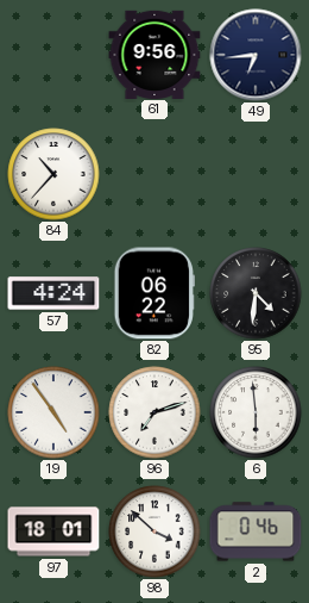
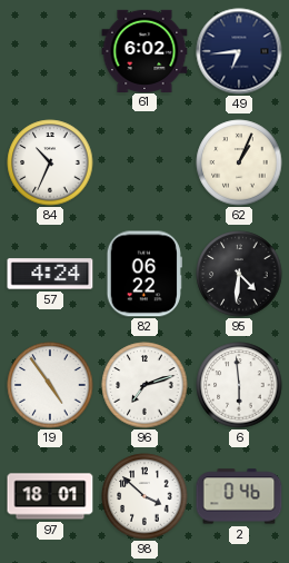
61: 9:56 -> 6:02
84: 10:37 -> 10:34
62: none -> 1:04
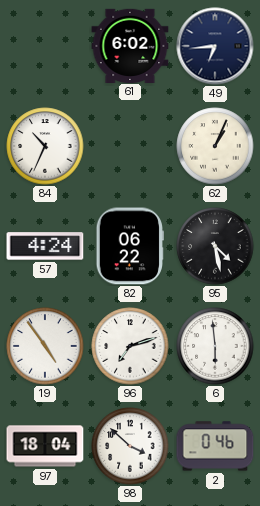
95: 4:31 -> 4:28
97: 18:01 -> 18:04
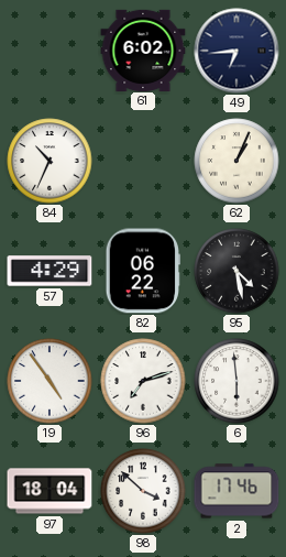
57: 4:24 -> 4:29
2: 0:46 -> 17:46
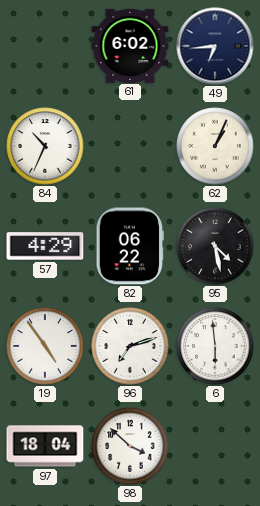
2: 17:46 -> none
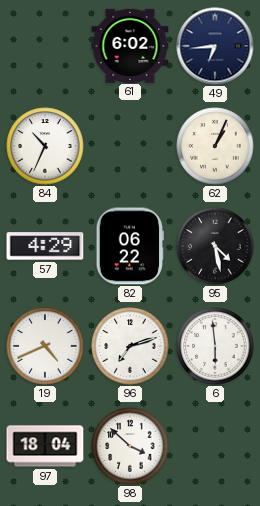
19: 4:54 -> 4:41
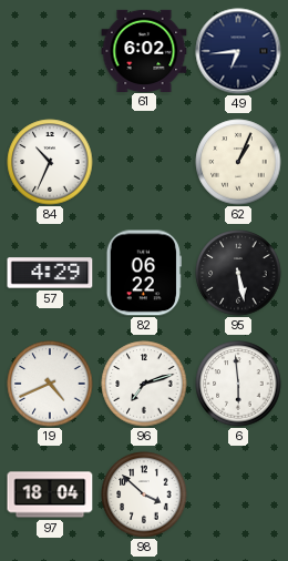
95: 4:28 -> 5:28
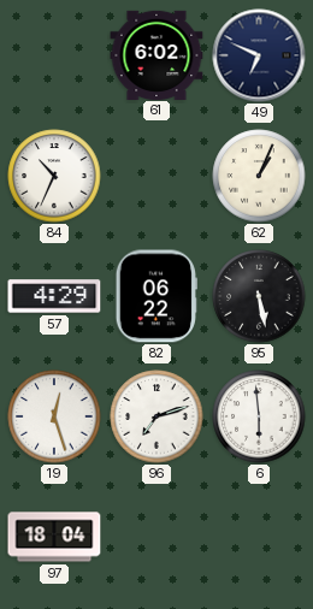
49: 6:44 -> 6:49
19: 4:41 -> 12:27
98: 3:52 -> none
